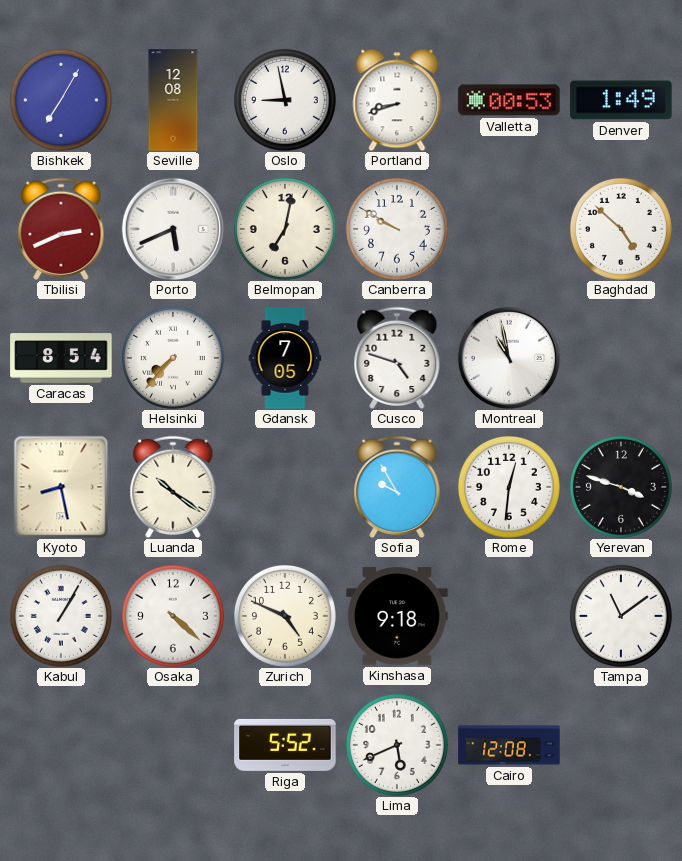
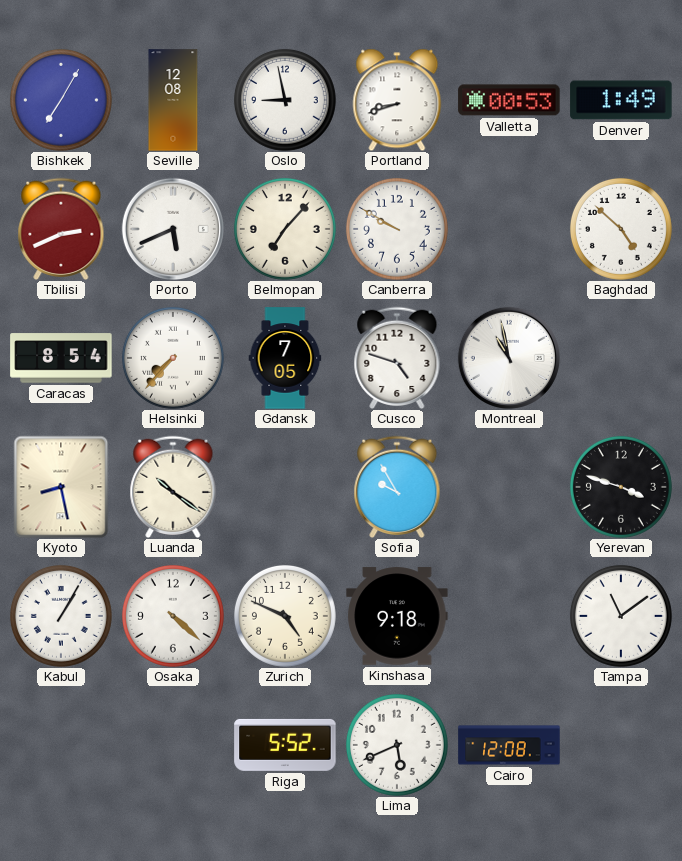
Belmopan: 7:02 -> 7:07
Rome: 12:31 -> none
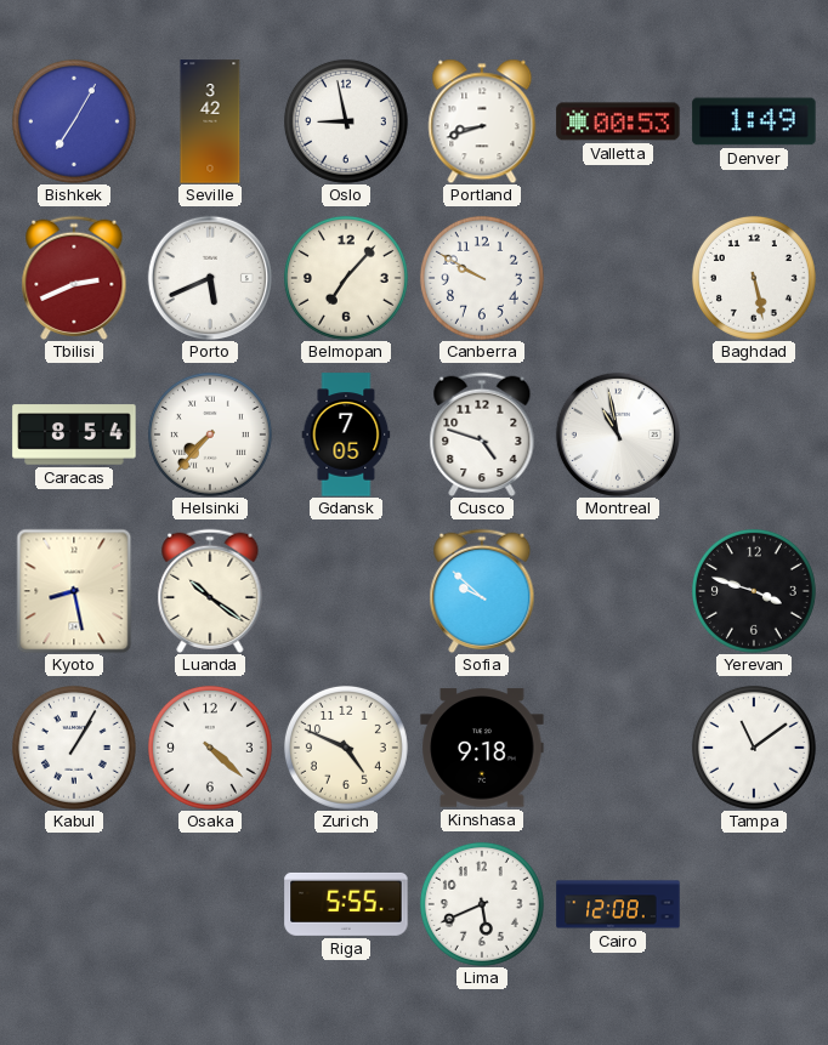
Seville: 12:08 -> 3:42
Baghdad: 4:52 -> 5:28
Sofia: 9:55 -> 9:52
Riga: 5:52 -> 5:55
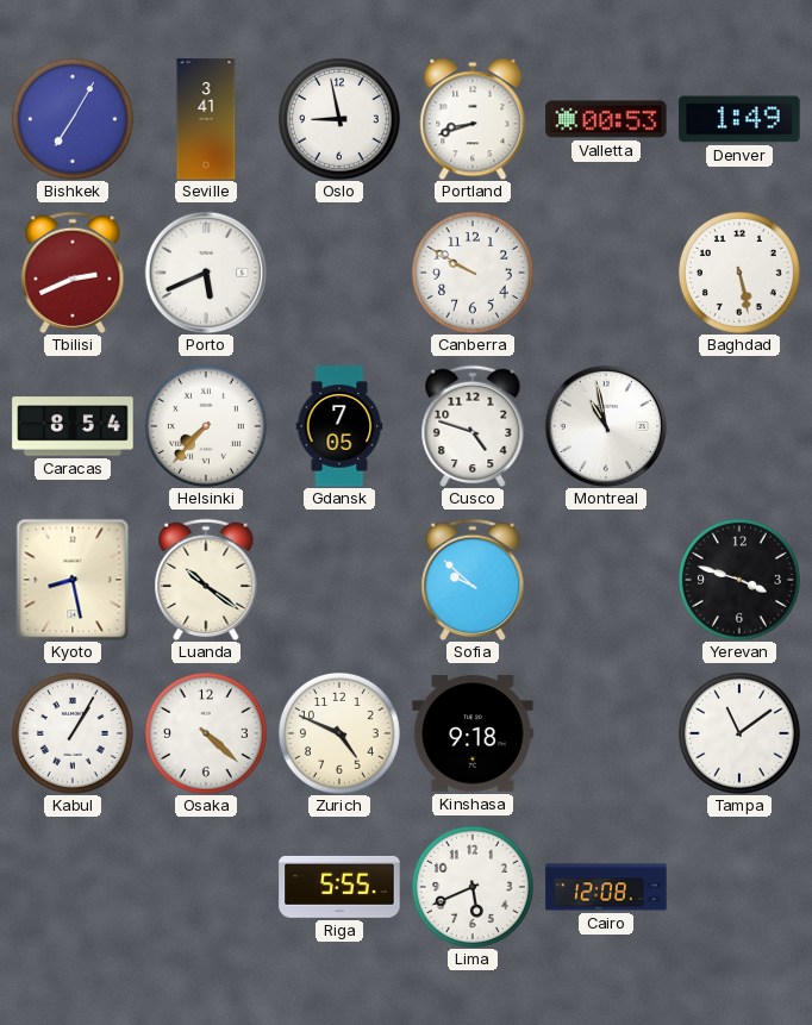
Seville: 3:42 -> 3:41
Belmopan: 7:07 -> none
